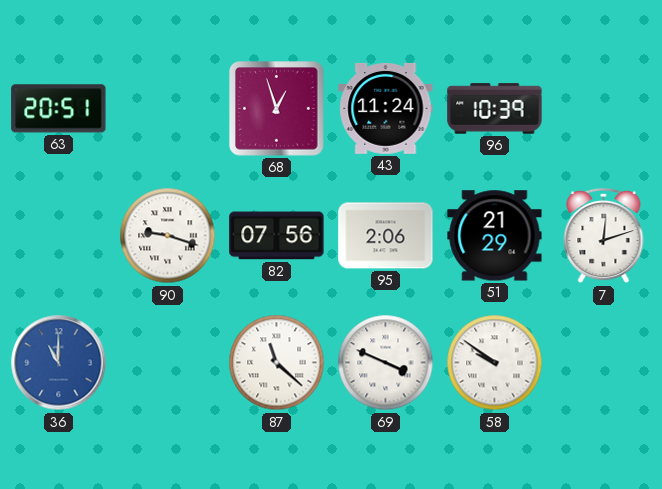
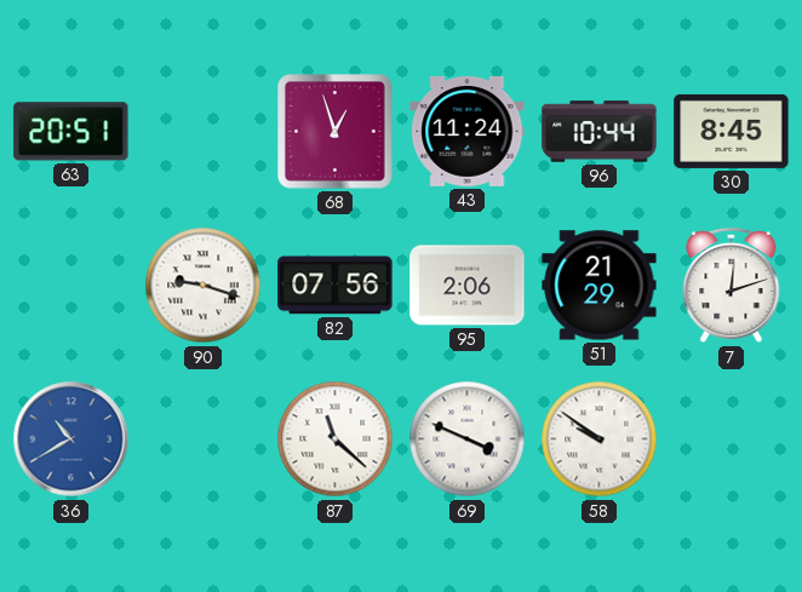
96: 10:39 -> 10:44
30: none -> 8:45
36: 11:00 -> 10:40
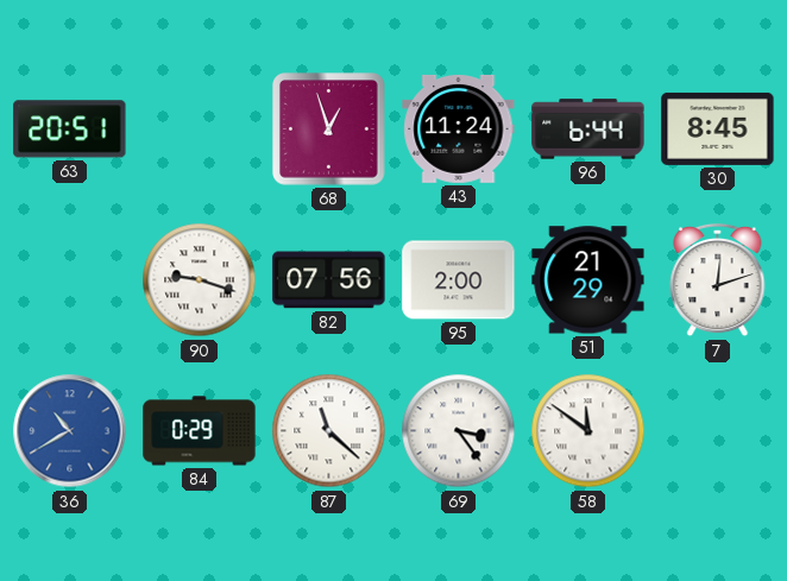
96: 10:44 -> 6:44
95: 2:06 -> 2:00
84: none -> 0:29
69: 3:49 -> 3:24
58: 9:51 -> 11:51
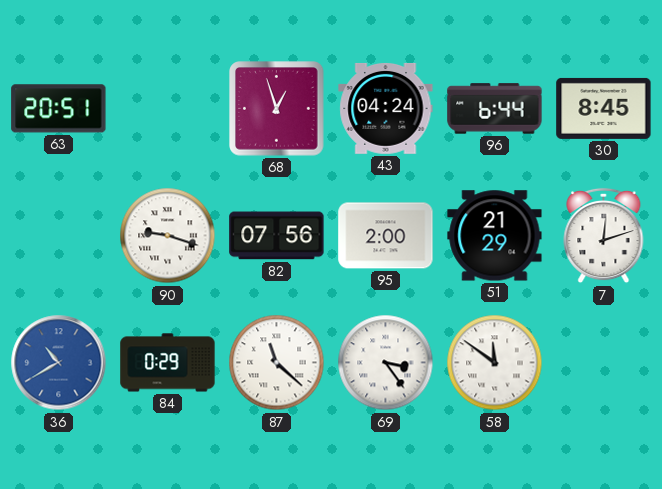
43: 11:24 -> 04:24
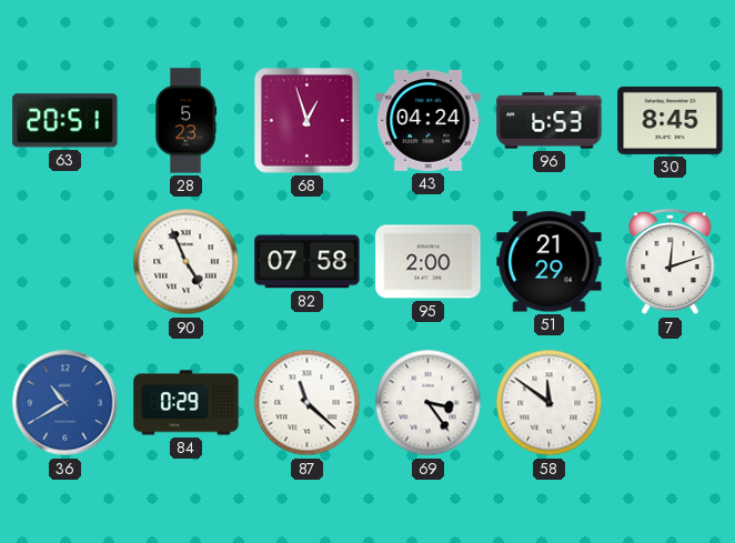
28: none -> 5:23
96: 6:44 -> 6:53
90: 9:18 -> 4:56
82: 07:56 -> 07:58
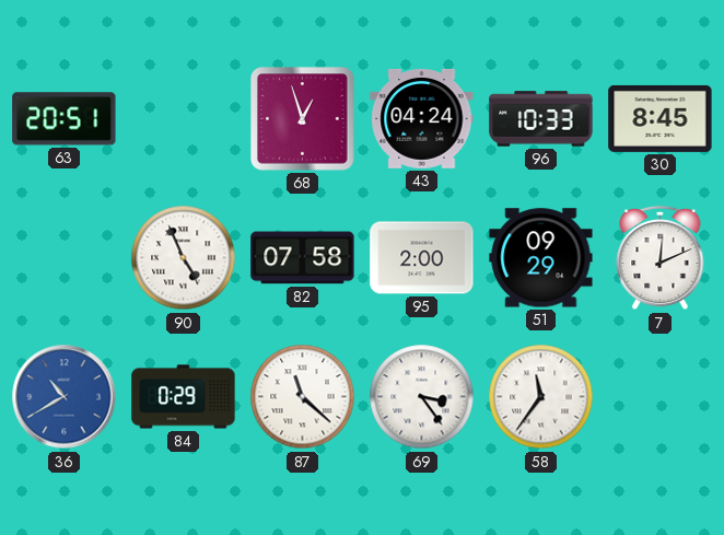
28: 5:23 -> none
96: 6:53 -> 10:33
51: 21:29 -> 09:29
7: 12:12 -> 12:11
58: 11:51 -> 11:36
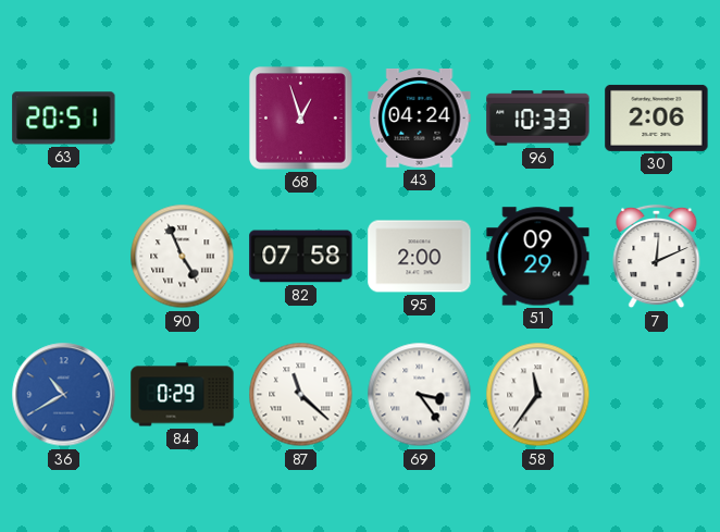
30: 8:45 -> 2:06
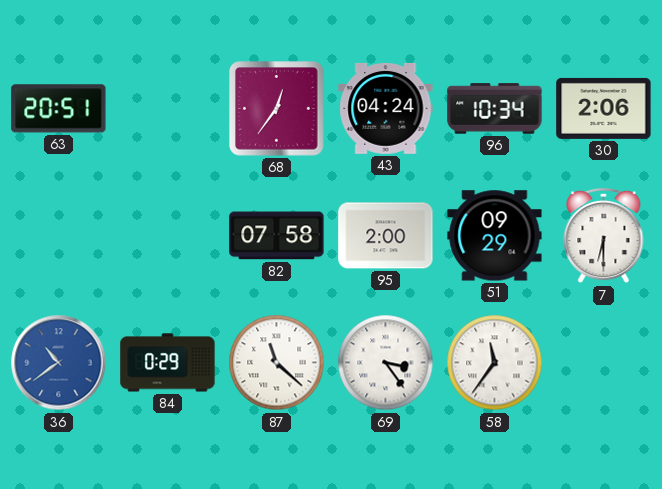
68: 12:57 -> 12:36
96: 10:33 -> 10:34
90: 4:56 -> none
7: 12:11 -> 6:30
36: 10:40 -> 10:39
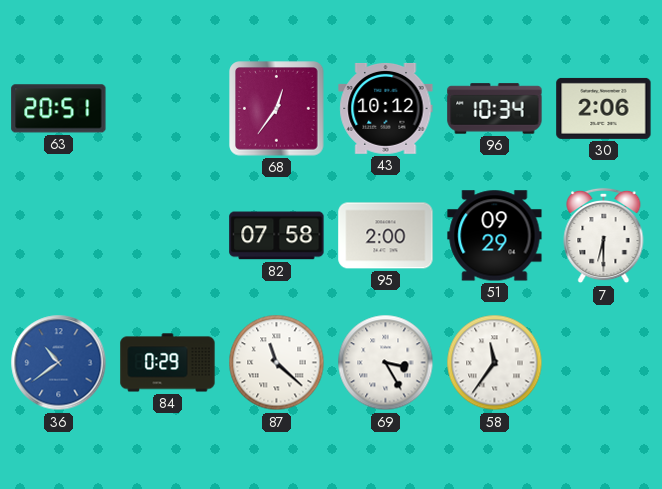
43: 04:24 -> 10:12
69: 3:24 -> 3:25
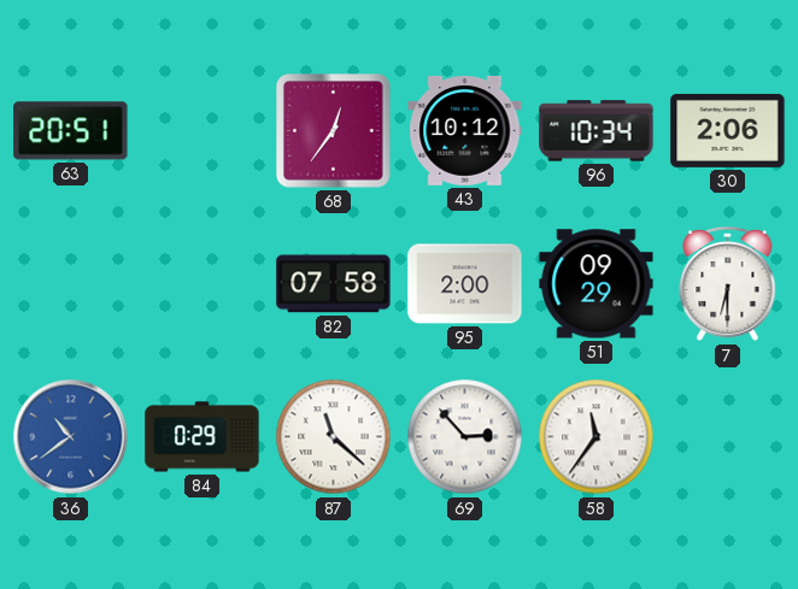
69: 3:25 -> 2:53
